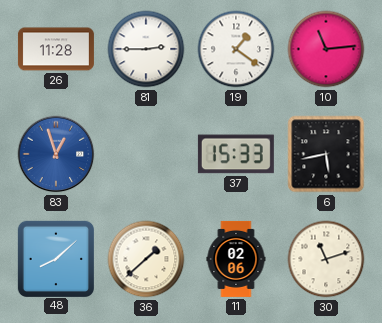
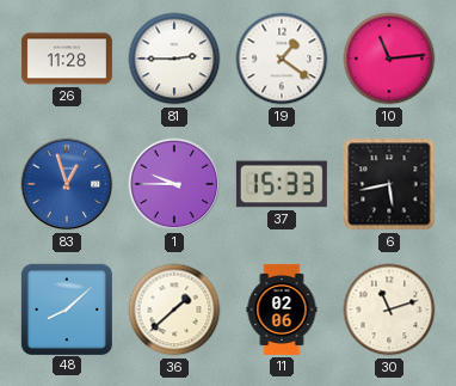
1: none -> 9:45
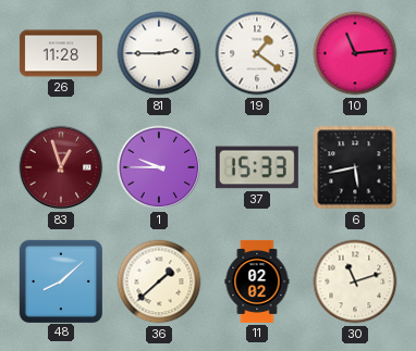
83 dial: blue -> burgundy
11: 02:06 -> 02:02
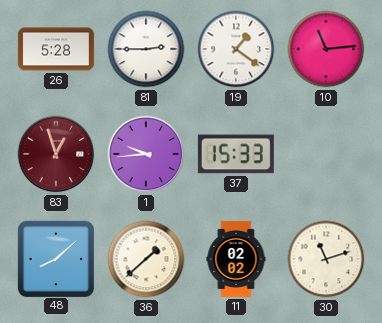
26: 11:28 -> 5:28
1: 9:45 -> 9:44
6: 5:43 -> none
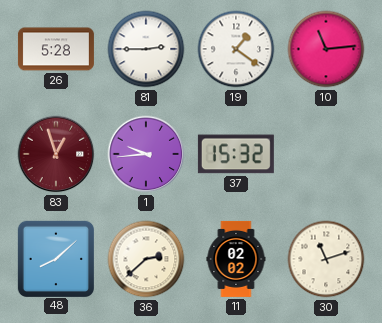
37: 15:33 -> 15:32
36: 1:38 -> 2:38
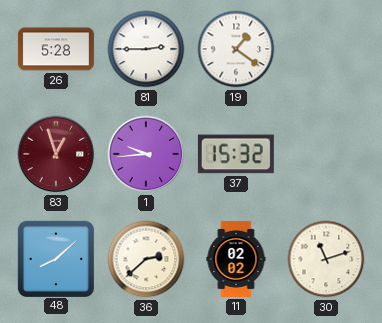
10: 11:14 -> none
